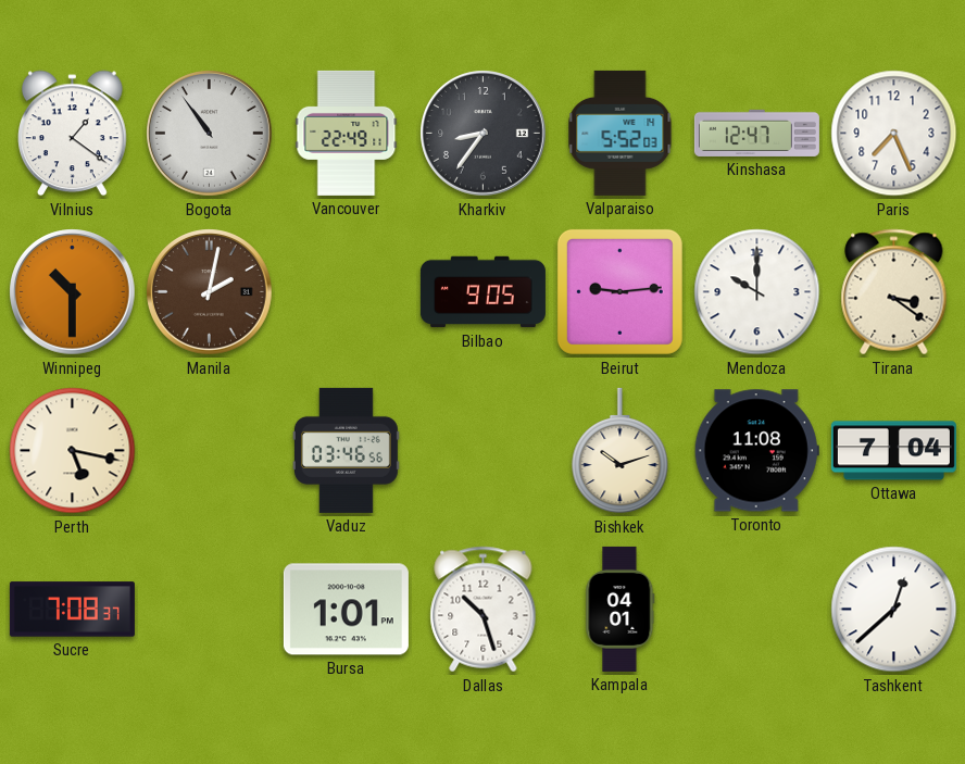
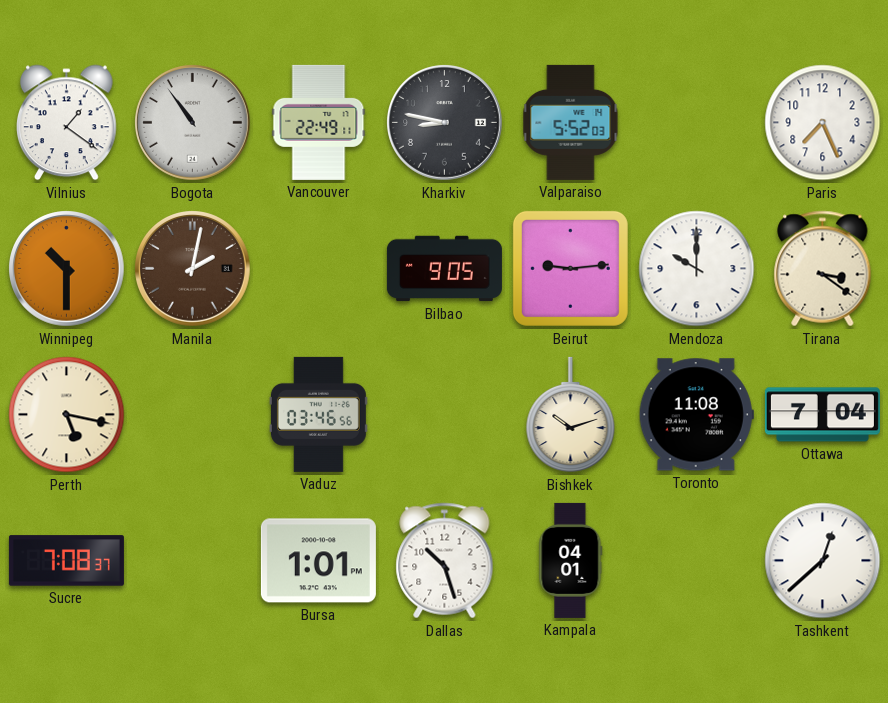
Kharkiv: 8:36 -> 8:47
Kinshasa: 12:47 -> none
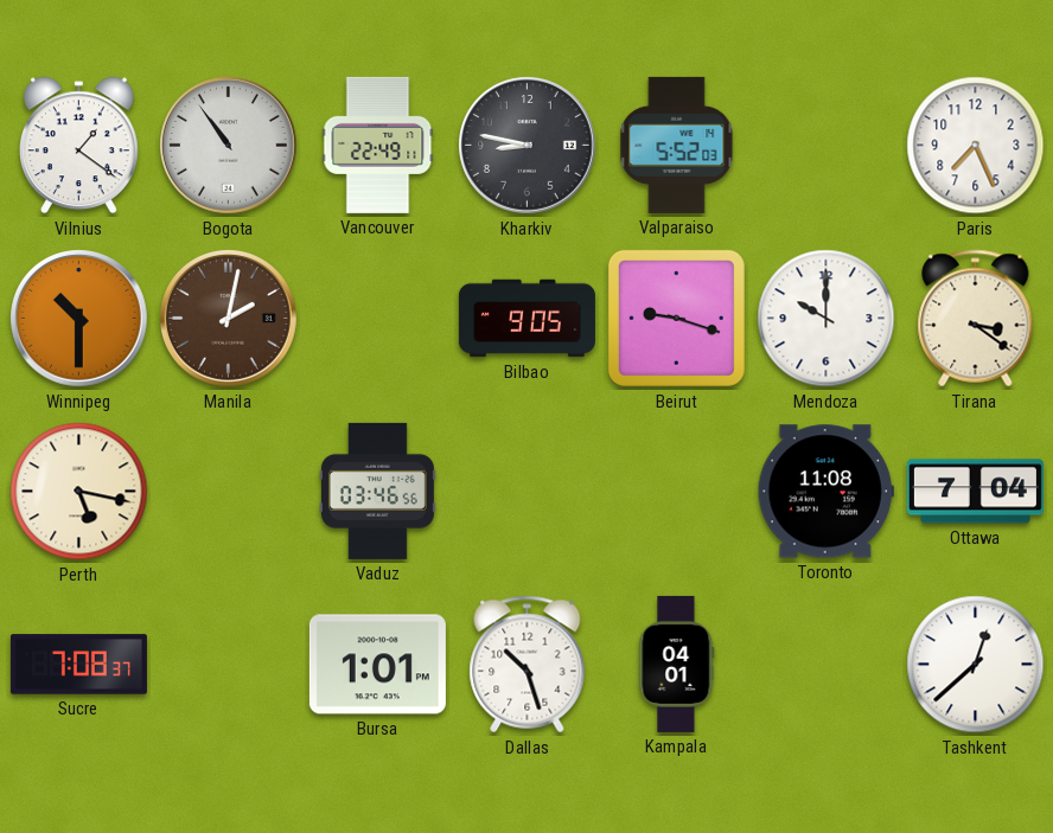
Beirut: 9:14 -> 9:18
Bishkek: 10:12 -> none
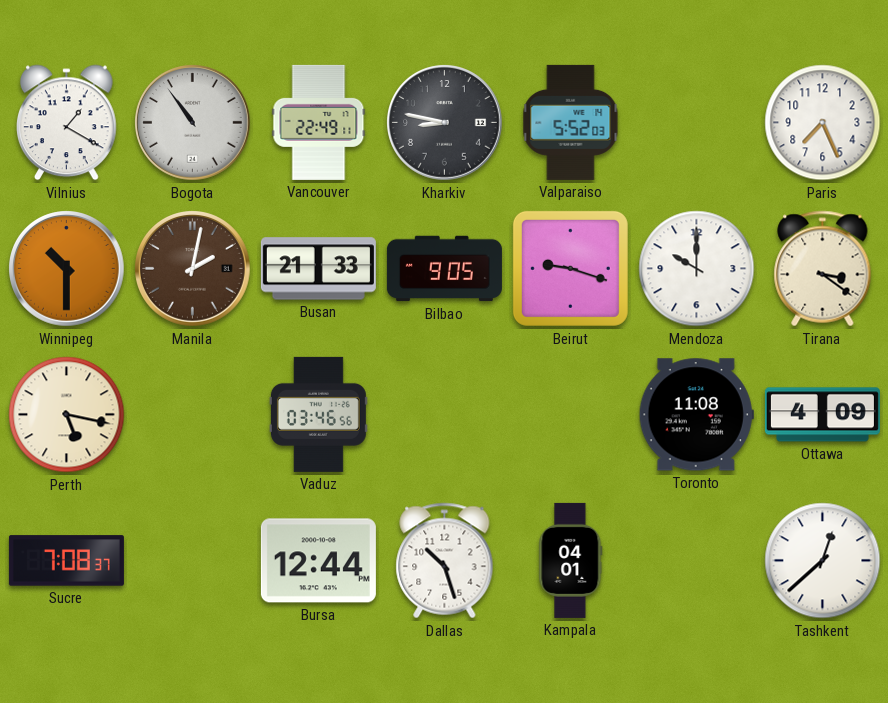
Vilnius: 1:21 -> 1:20
Busan: none -> 21:33
Ottawa: 7:04 -> 4:09
Bursa: 1:01 -> 12:44
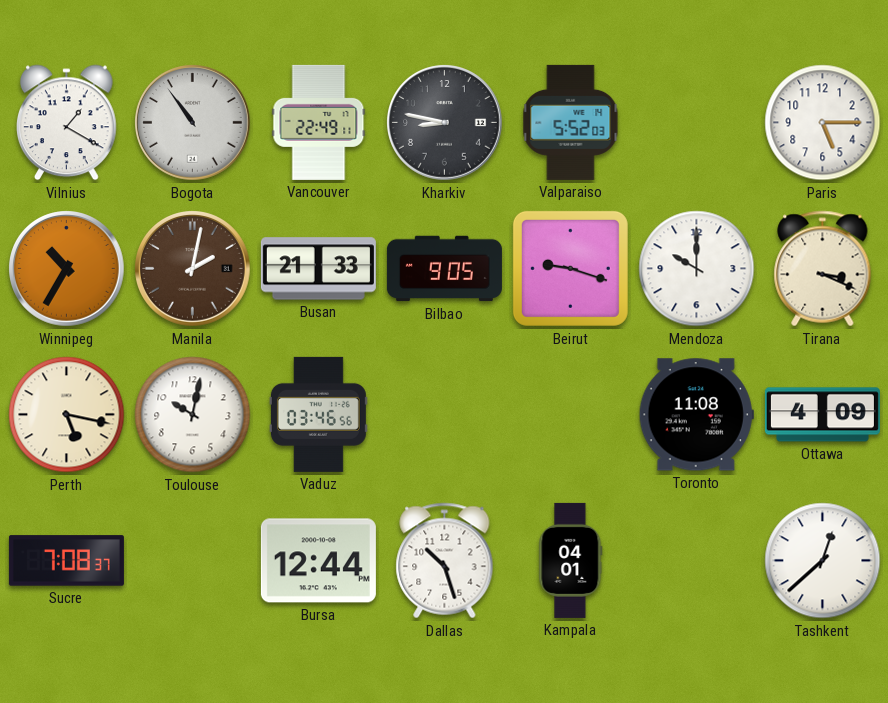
Paris: 7:26 -> 5:15
Winnipeg: 10:30 -> 10:35
Tirana: 3:21 -> 3:19
Toulouse: none -> 10:02
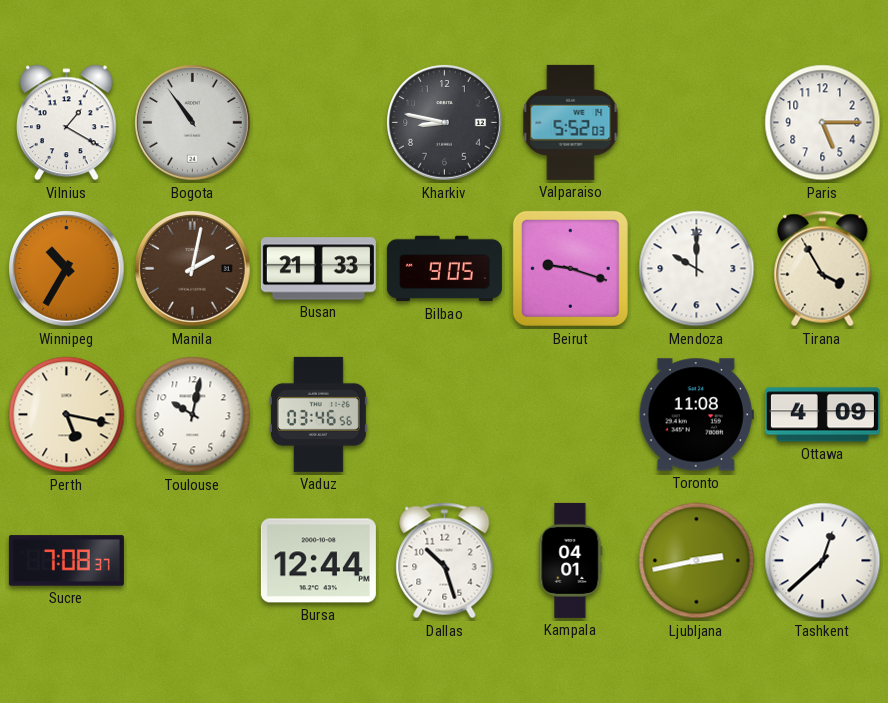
Vancouver: 22:49 -> none
Tirana: 3:19 -> 3:55
Ljubljana: none -> 2:43
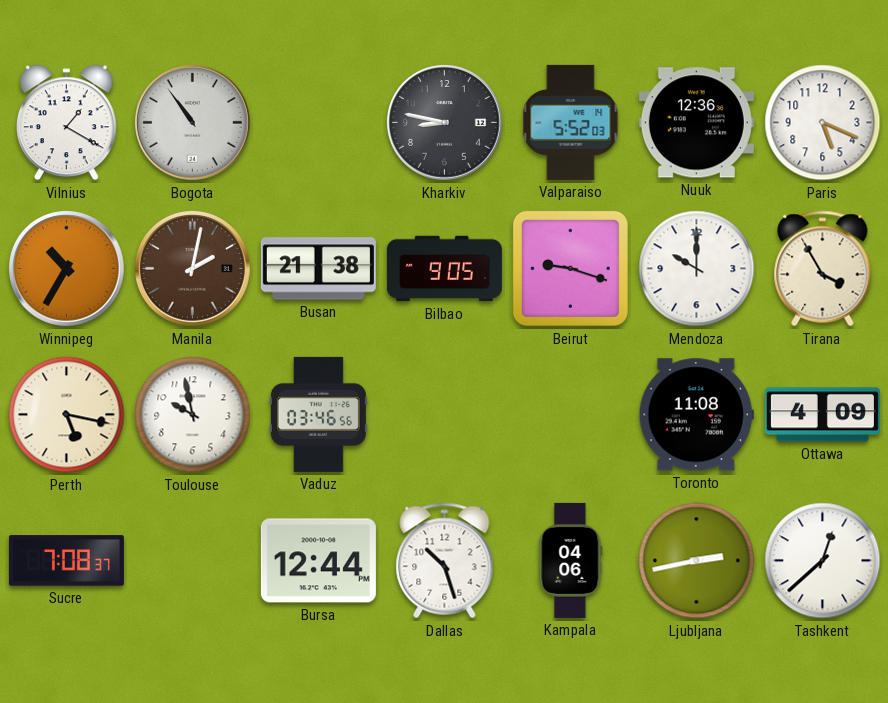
Nuuk: none -> 12:36
Paris: 5:15 -> 5:19
Busan: 21:33 -> 21:38
Toulouse: 10:02 -> 9:58
Kampala: 04:01 -> 04:06
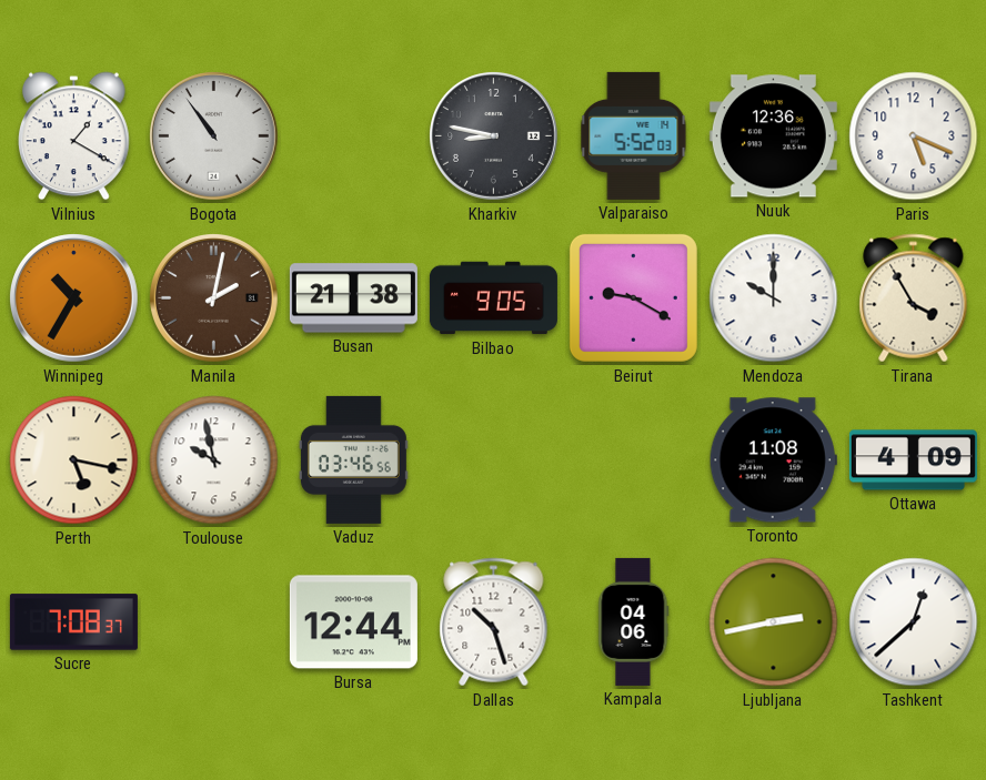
Beirut: 9:18 -> 9:20
